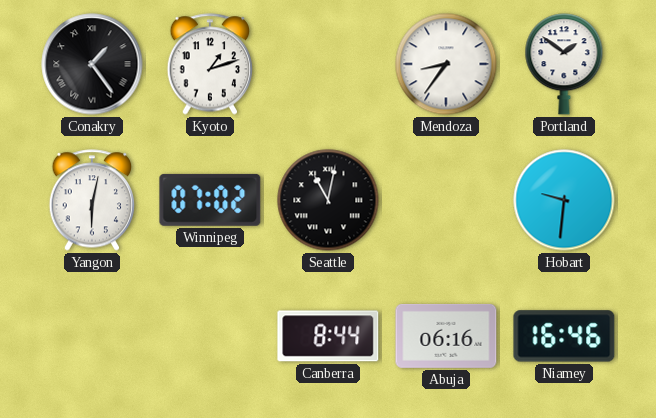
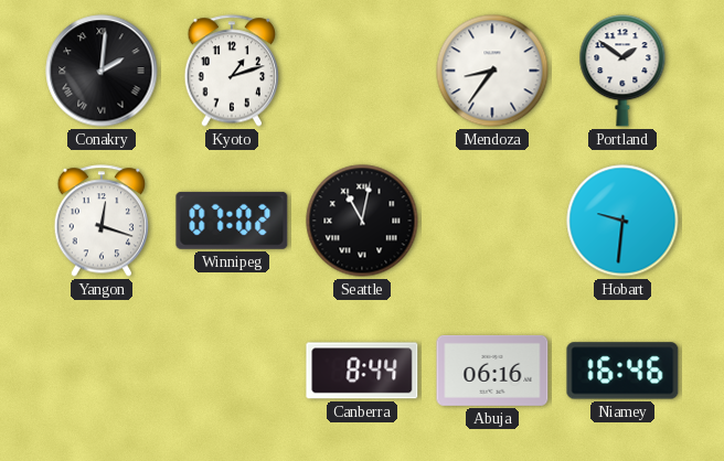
Conakry: 1:24 -> 2:01
Yangon: 6:02 -> 12:18
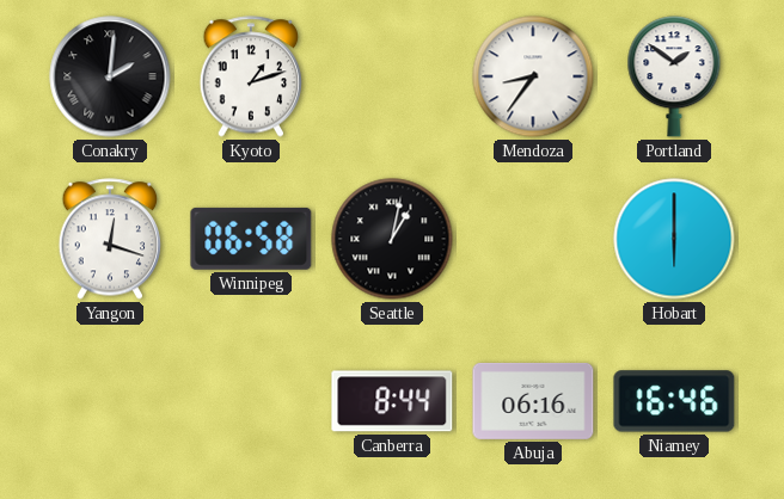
Winnipeg: 07:02 -> 06:58
Seattle: 11:02 -> 1:02
Hobart: 9:31 -> 6:00
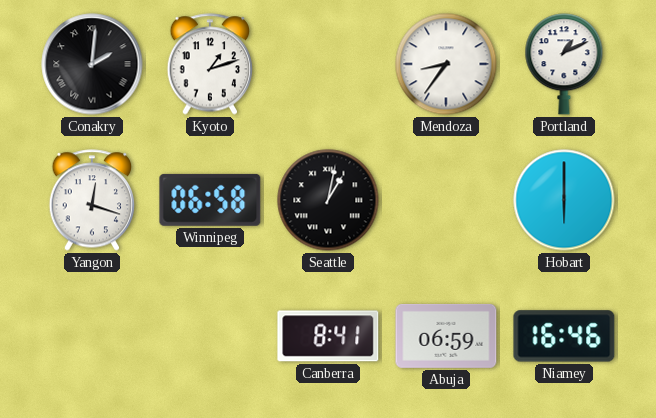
Portland: 1:51 -> 1:11
Canberra: 8:44 -> 8:41
Abuja: 06:16 -> 06:59
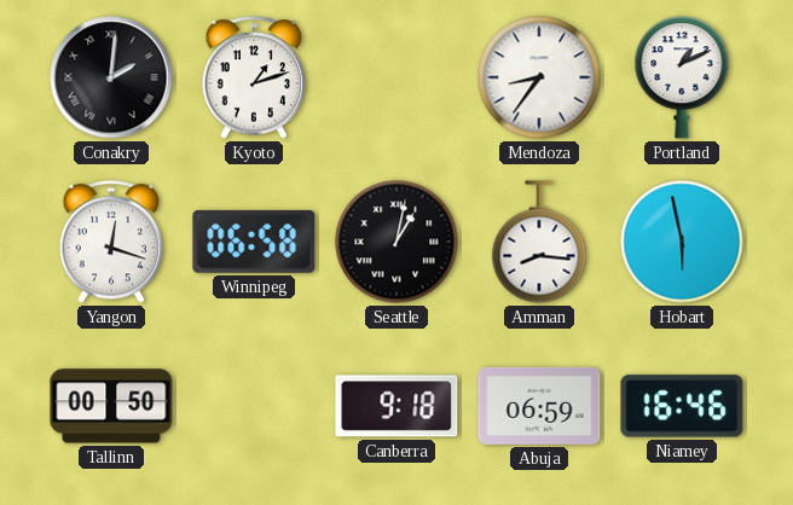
Amman: none -> 8:16
Hobart: 6:00 -> 5:58
Tallinn: none -> 00:50
Canberra: 8:41 -> 9:18
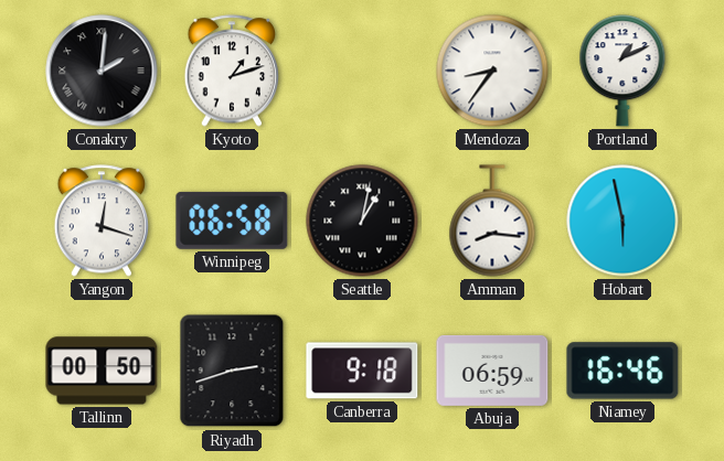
Riyadh: none -> 2:42
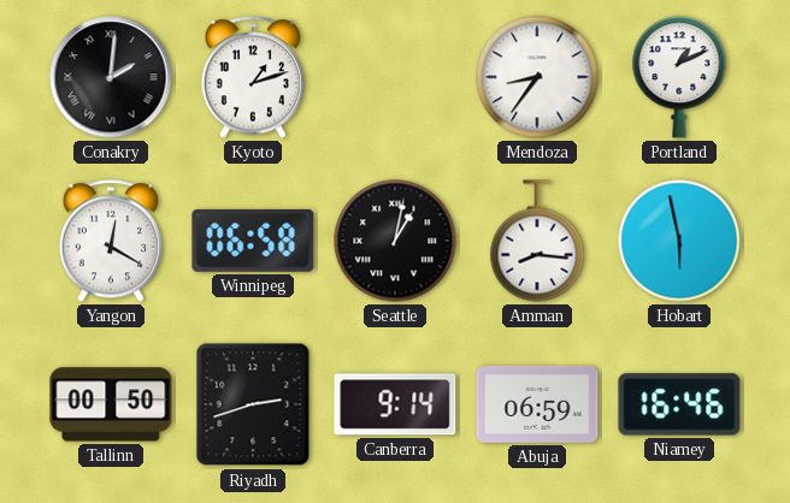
Yangon: 12:18 -> 12:20
Canberra: 9:18 -> 9:14
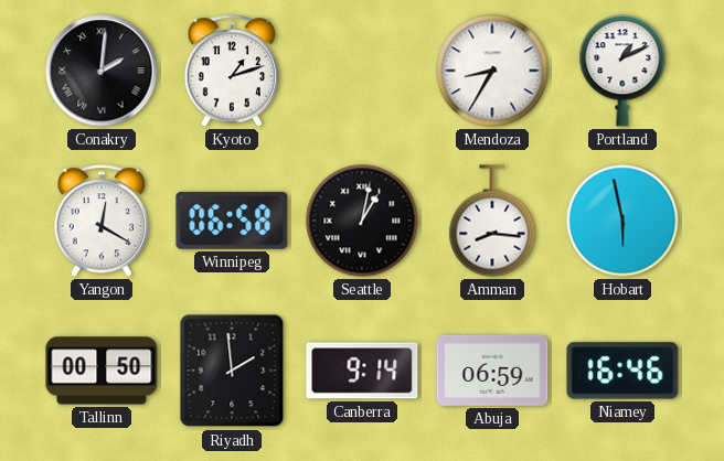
Mendoza: 8:36 -> 8:35
Riyadh: 2:42 -> 1:59
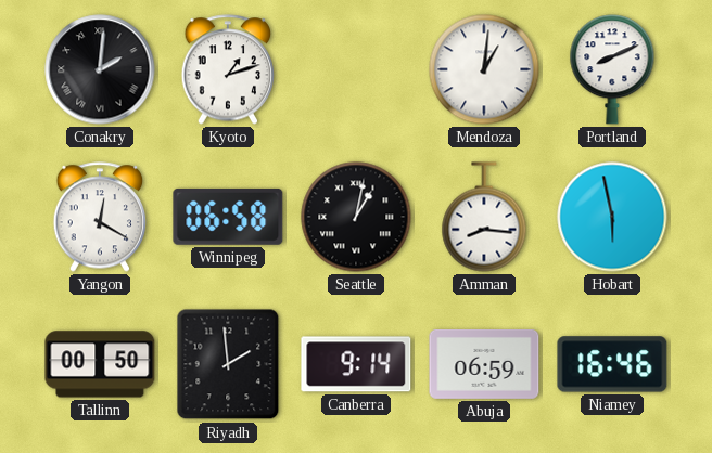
Mendoza: 8:35 -> 1:01
Portland: 1:11 -> 8:11
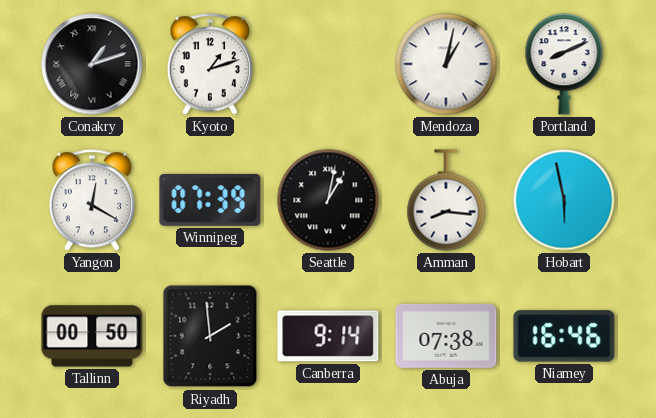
Conakry: 2:01 -> 1:12
Mendoza: 1:01 -> 1:02
Winnipeg: 06:58 -> 07:39
Abuja: 06:59 -> 07:38
